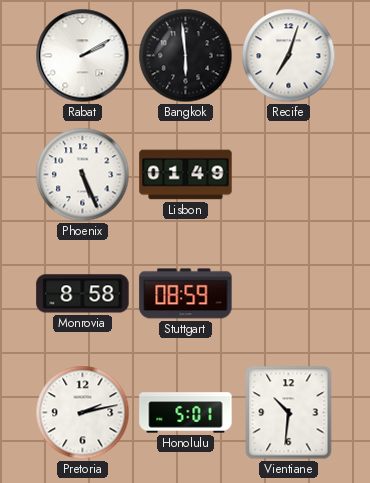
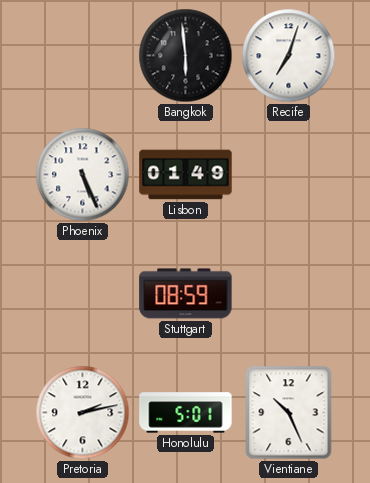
Rabat: 2:10 -> none
Monrovia: 8:58 -> none
Vientiane: 10:31 -> 10:26
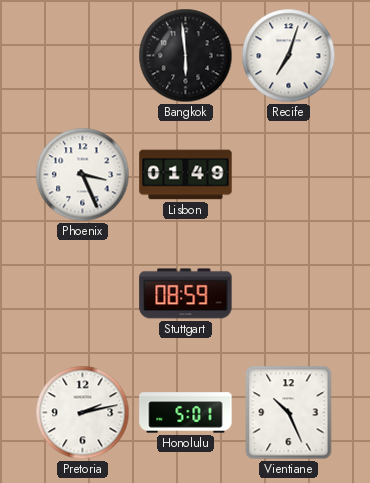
Phoenix: 5:26 -> 3:26
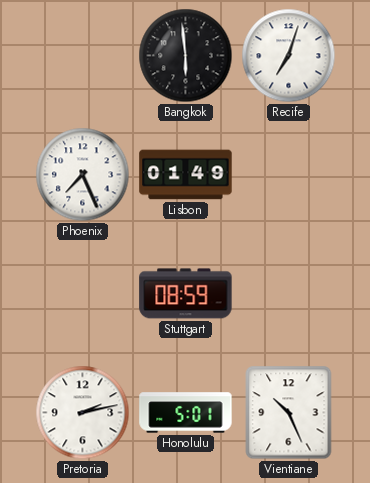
Phoenix: 3:26 -> 7:26
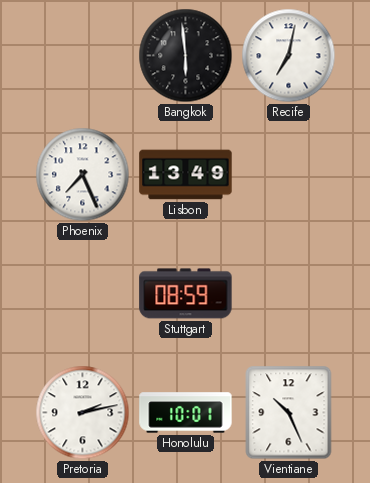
Recife: 7:03 -> 7:02
Lisbon: 01:49 -> 13:49
Honolulu: 5:01 -> 10:01
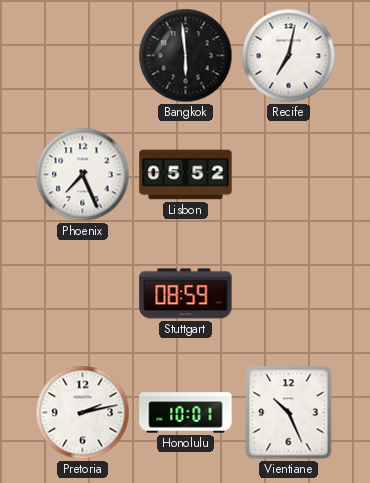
Lisbon: 13:49 -> 05:52
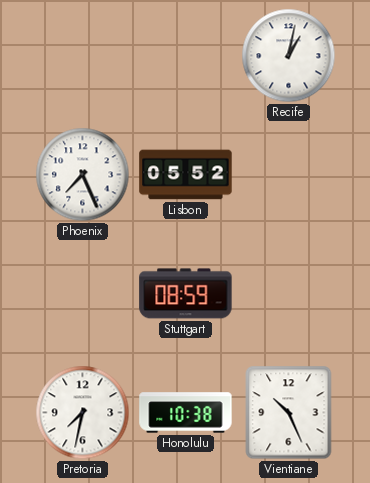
Bangkok: 5:59 -> none
Recife: 7:02 -> 1:02
Pretoria: 2:13 -> 7:32
Honolulu: 10:01 -> 10:38
